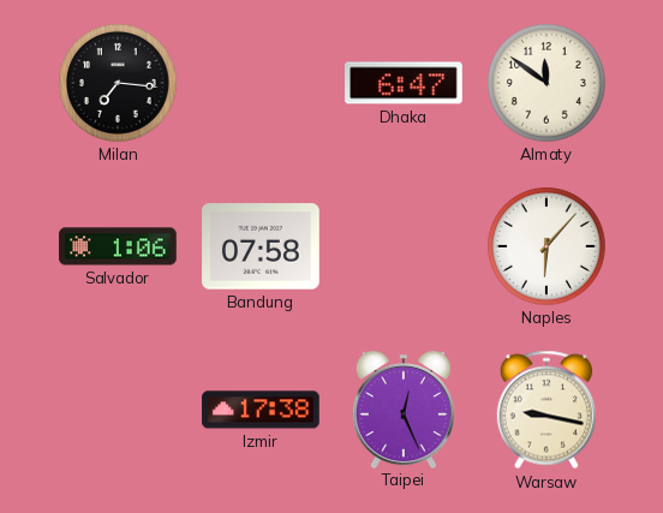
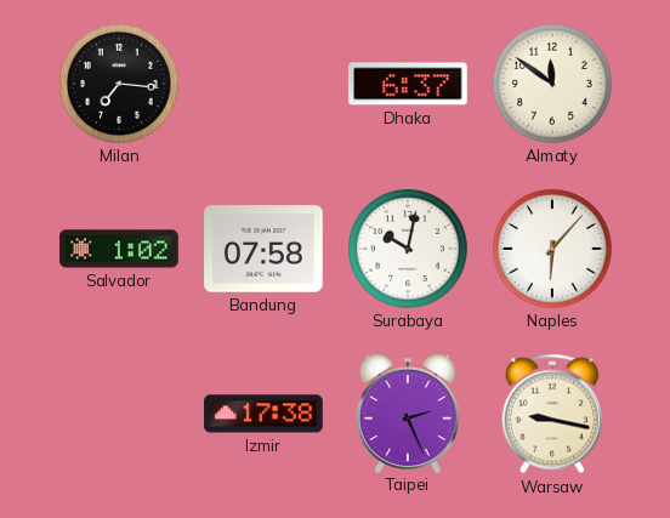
Dhaka: 6:47 -> 6:37
Salvador: 1:06 -> 1:02
Surabaya: none -> 10:02
Taipei: 12:26 -> 2:26
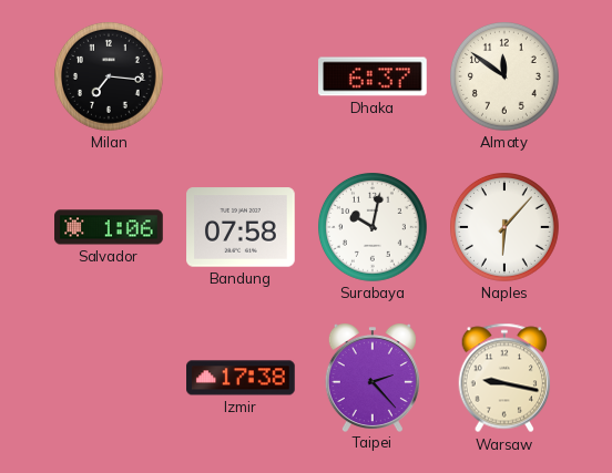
Salvador: 1:02 -> 1:06
Taipei: 2:26 -> 2:23
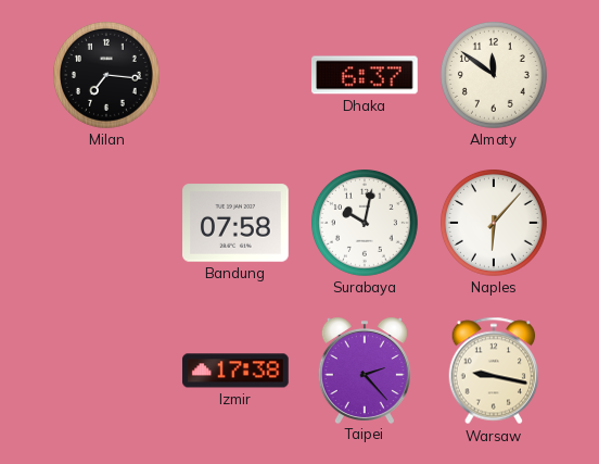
Salvador: 1:06 -> none
